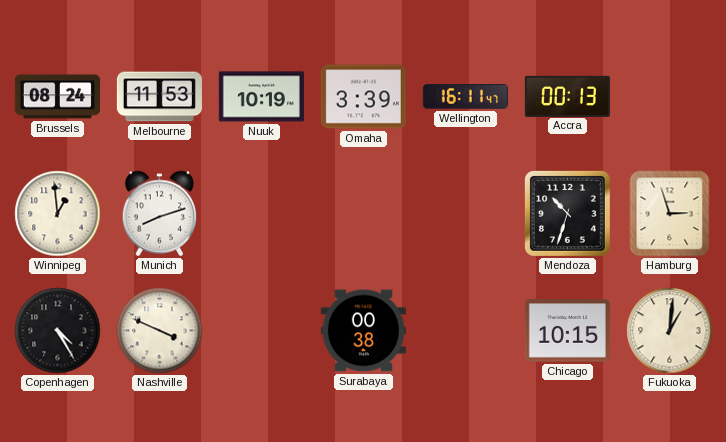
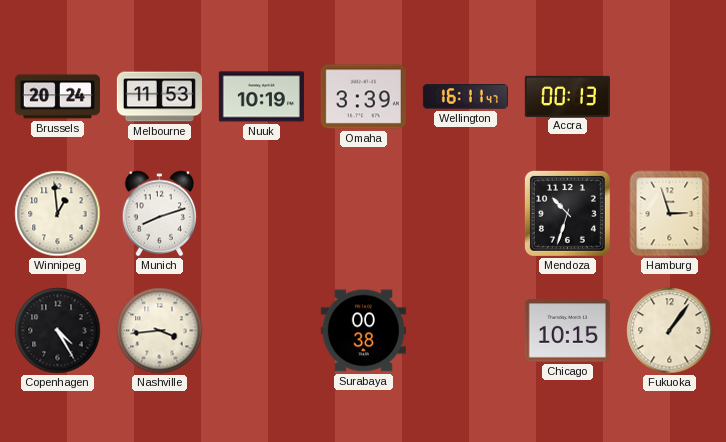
Brussels: 08:24 -> 20:24
Nashville: 3:49 -> 3:44
Fukuoka: 1:01 -> 1:06
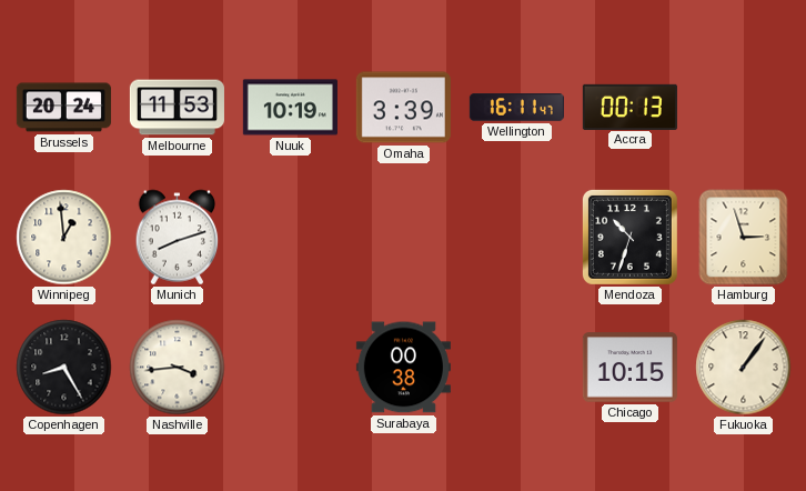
Copenhagen: 4:25 -> 8:25
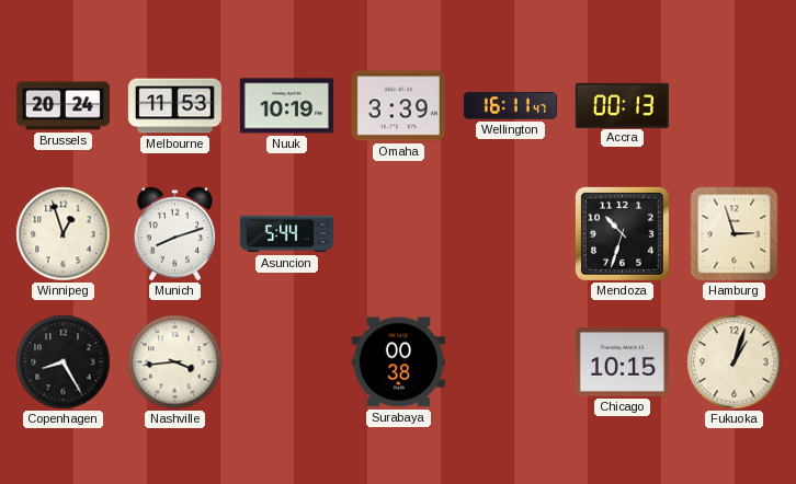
Winnipeg: 12:59 -> 12:57
Asuncion: none -> 5:44
Fukuoka: 1:06 -> 1:03
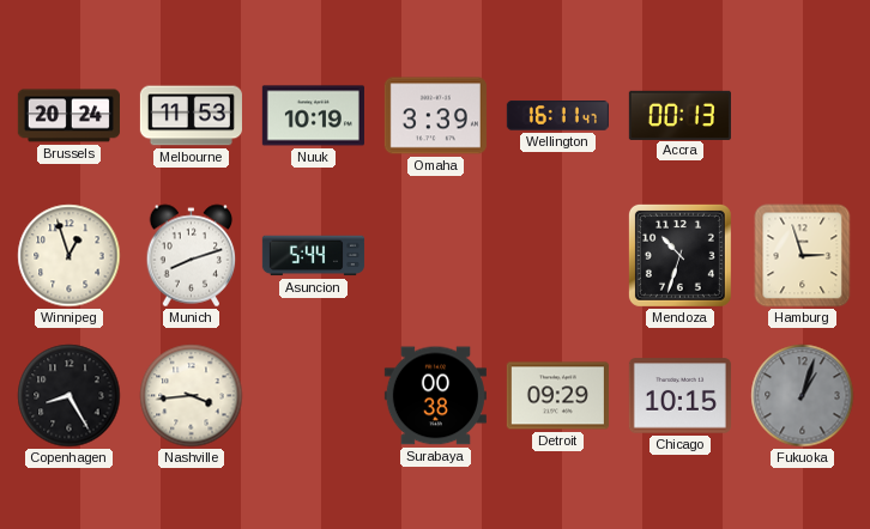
Detroit: none -> 09:29
Fukuoka dial: cream -> grey
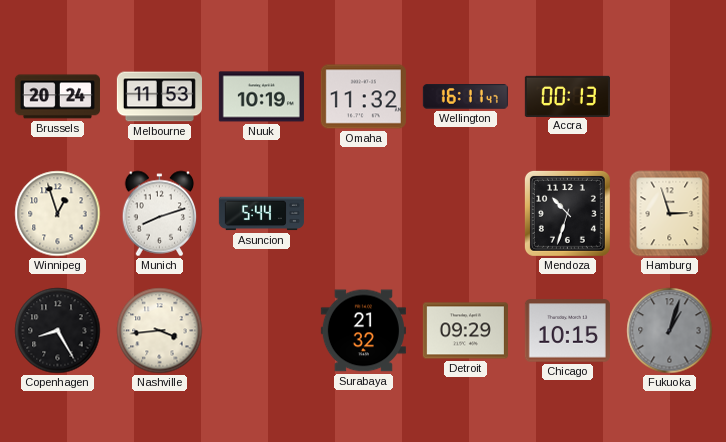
Omaha: 3:39 -> 11:32
Surabaya: 00:38 -> 21:32
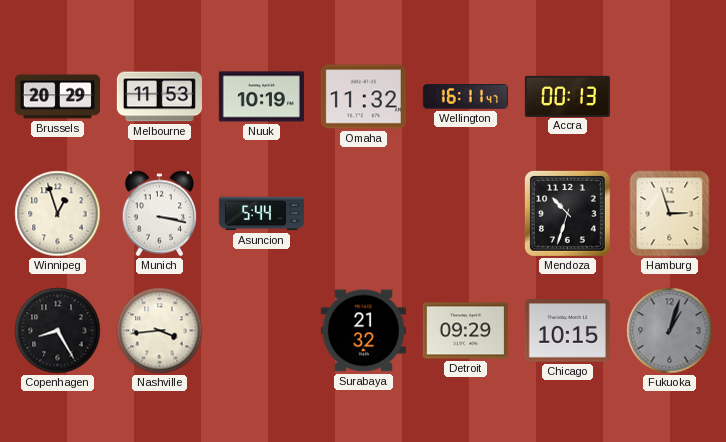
Brussels: 20:24 -> 20:29
Munich: 8:12 -> 3:17
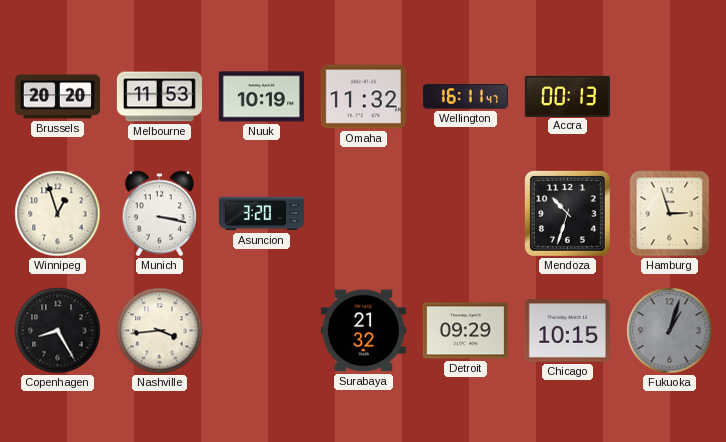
Brussels: 20:29 -> 20:20
Asuncion: 5:44 -> 3:20
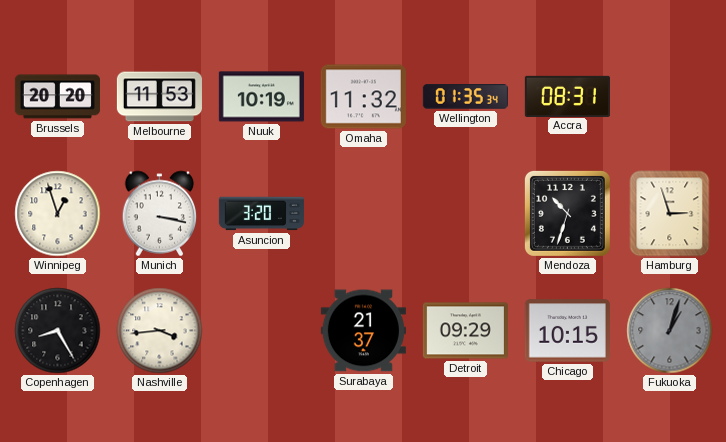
Wellington: 16:11 -> 01:35
Accra: 00:13 -> 08:31
Surabaya: 21:32 -> 21:37
